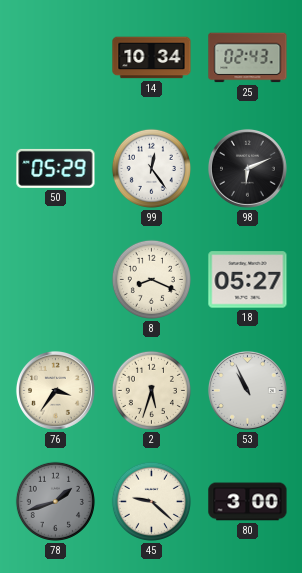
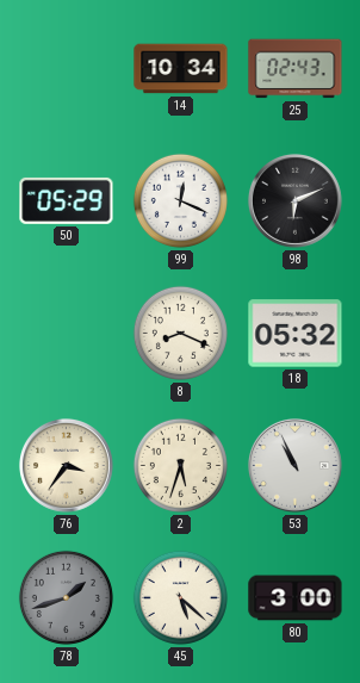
99: 12:24 -> 12:19
18: 05:27 -> 05:32
45: 9:22 -> 5:22
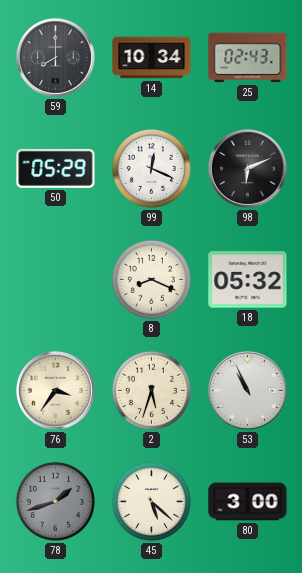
59: none -> 8:00
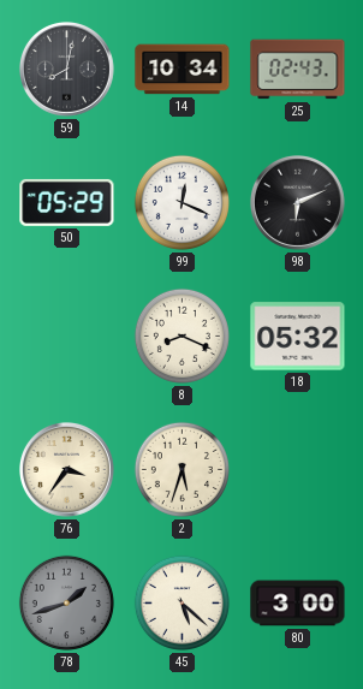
59: 8:00 -> 8:02
53: 10:56 -> none
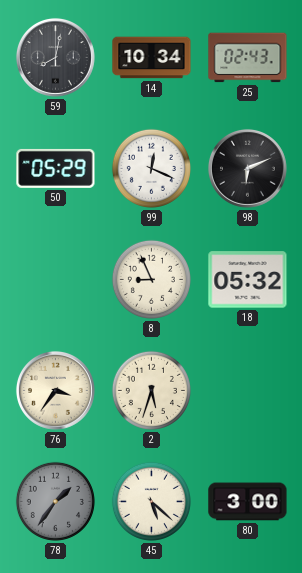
8: 8:19 -> 8:56
78: 1:42 -> 1:36
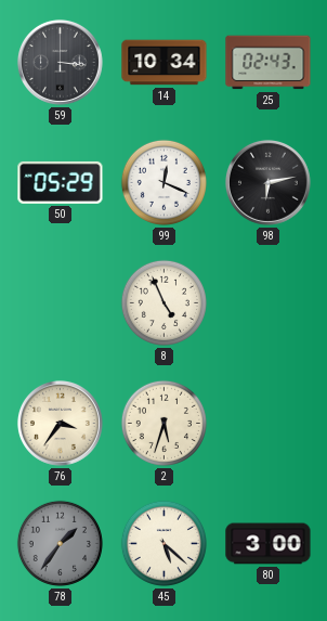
59: 8:02 -> 3:16
98: 6:11 -> 6:13
8: 8:56 -> 4:56
18: 05:32 -> none
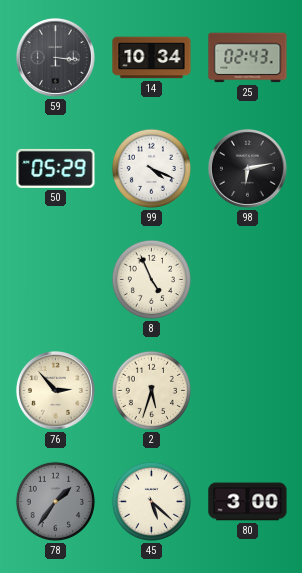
99: 12:19 -> 4:19
76: 3:36 -> 2:53
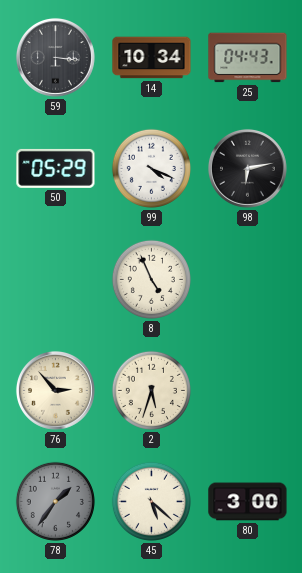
25: 02:43 -> 04:43
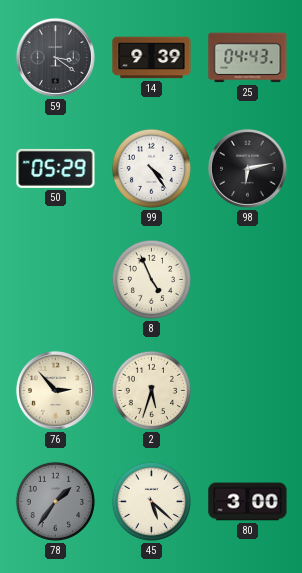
59: 3:16 -> 3:21
14: 10:34 -> 9:39
99: 4:19 -> 4:24
